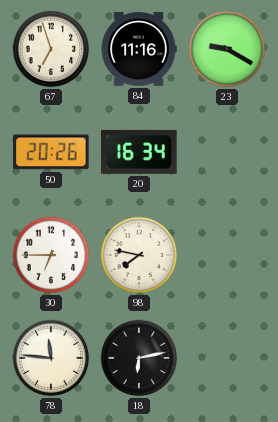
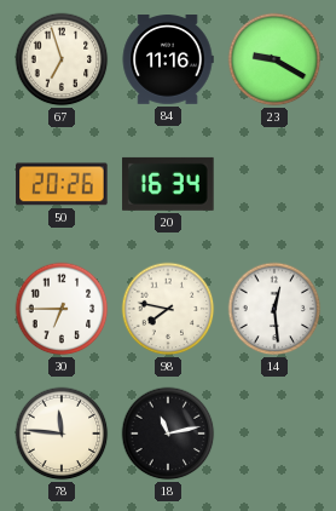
14: none -> 12:29
18: 6:13 -> 11:13
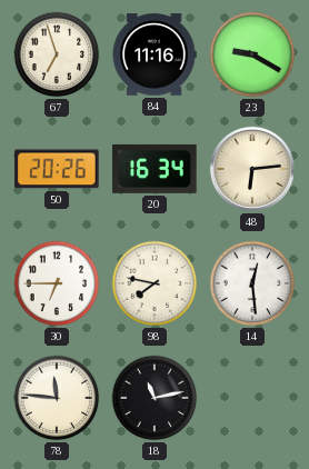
48: none -> 6:14
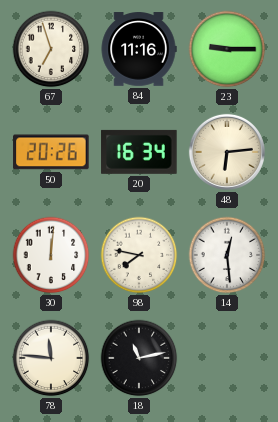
23: 9:20 -> 9:15
30: 6:45 -> 12:01
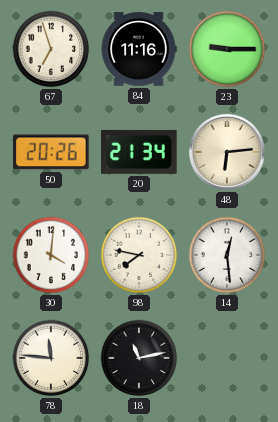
20: 16:34 -> 21:34
30: 12:01 -> 4:01
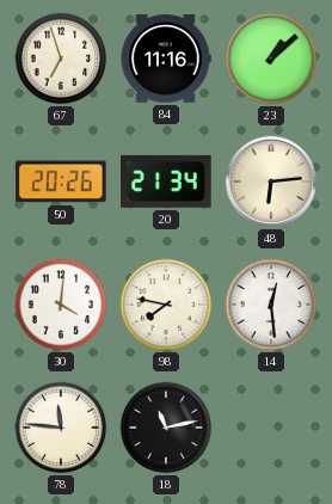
23: 9:15 -> 1:08
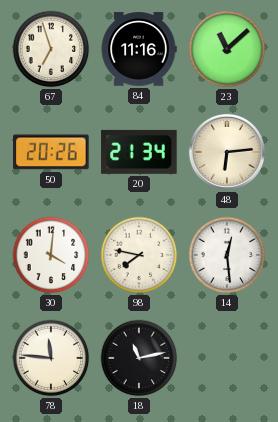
23: 1:08 -> 11:08
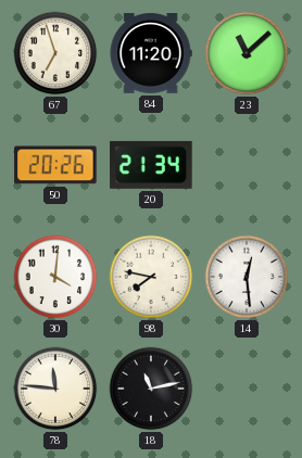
84: 11:16 -> 11:20
48: 6:14 -> none
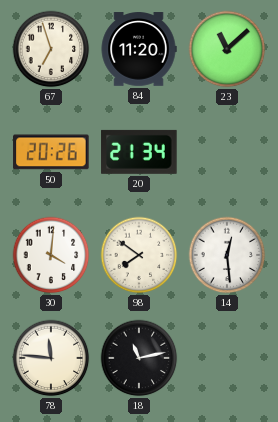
98: 7:47 -> 7:51
